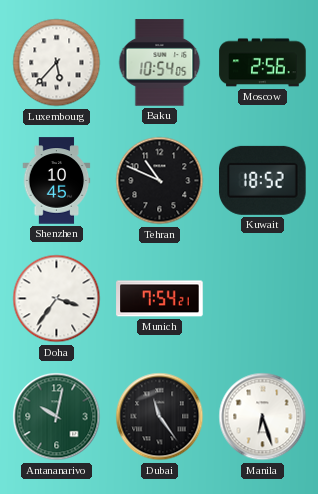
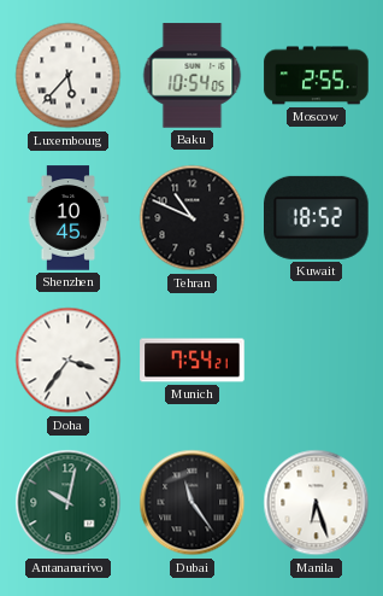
Moscow: 2:56 -> 2:55
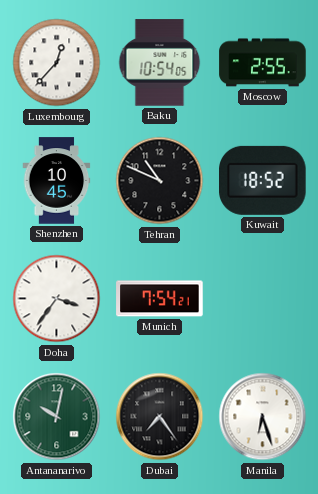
Luxembourg: 5:37 -> 12:37
Dubai: 11:24 -> 7:24
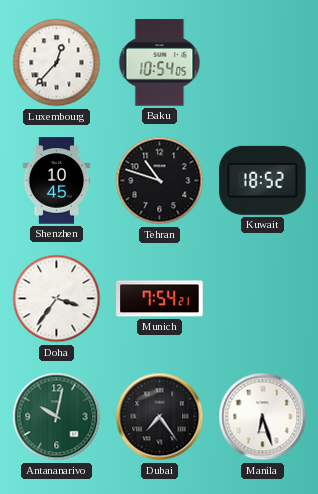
Moscow: 2:55 -> none
Tehran: 10:49 -> 10:48
